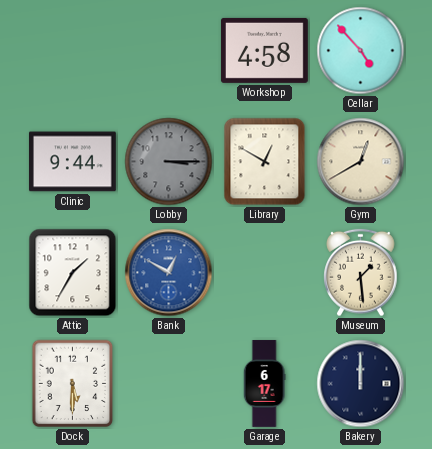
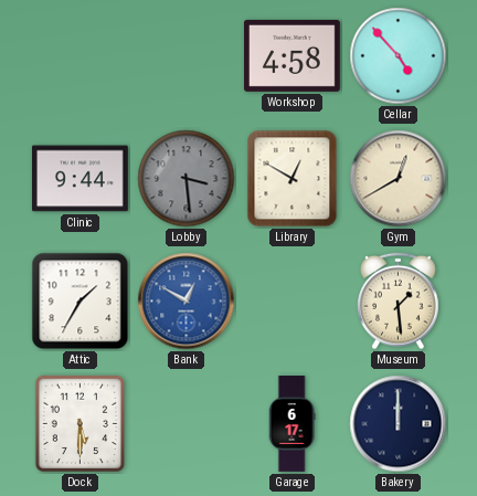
Lobby: 3:15 -> 3:29
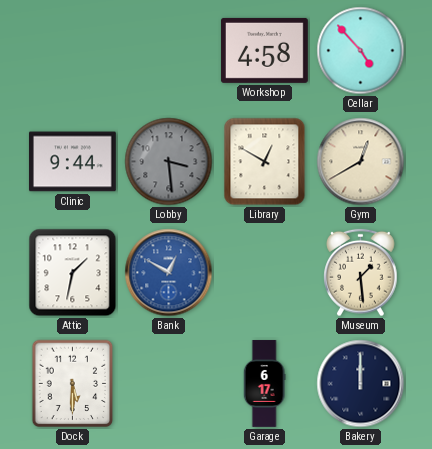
Attic: 1:35 -> 1:32
